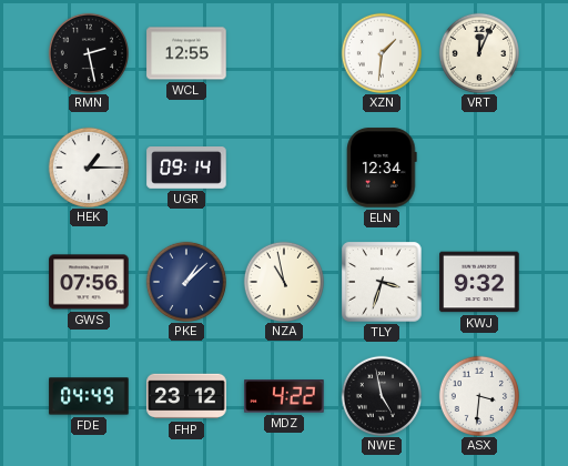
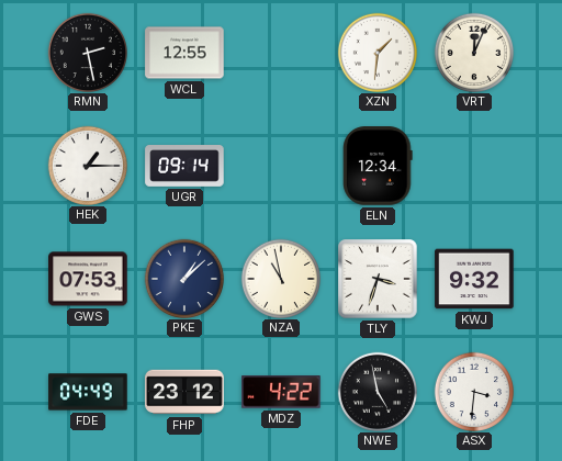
GWS: 07:56 -> 07:53
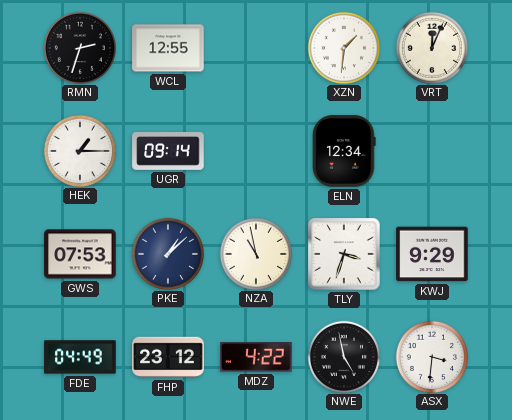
RMN: 2:28 -> 2:33
KWJ: 9:32 -> 9:29
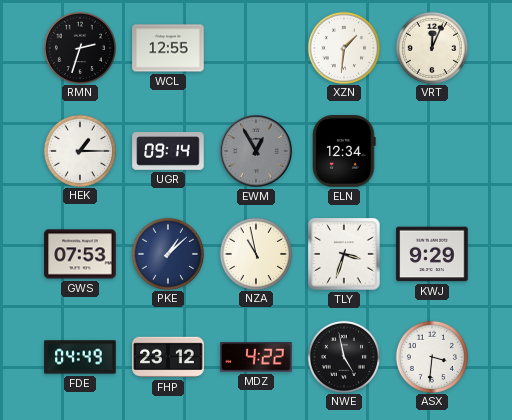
EWM: none -> 12:55
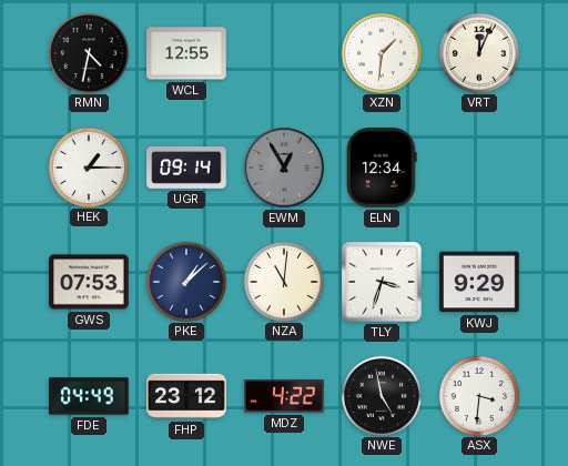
RMN: 2:33 -> 4:32
NZA: 10:58 -> 11:01
